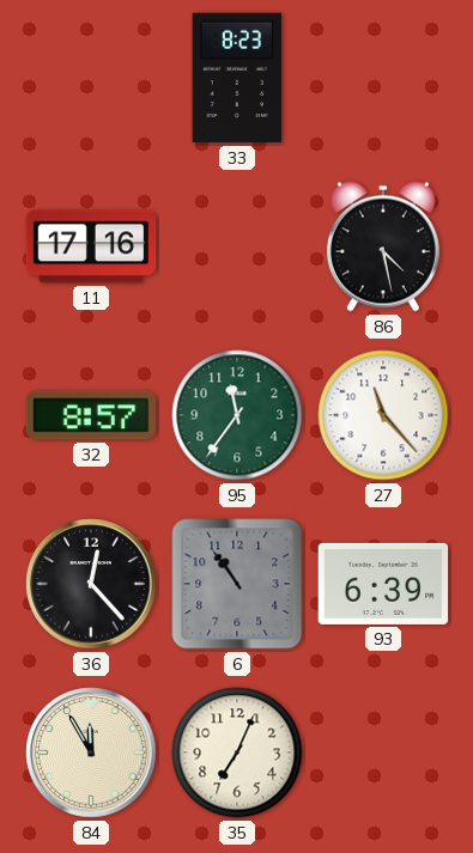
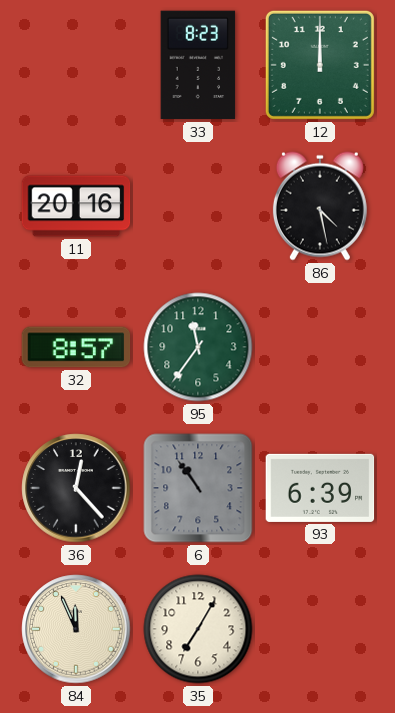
12: none -> 12:00
11: 17:16 -> 20:16
27: 11:23 -> none
84: 11:55 -> 11:56
35: 7:04 -> 7:05
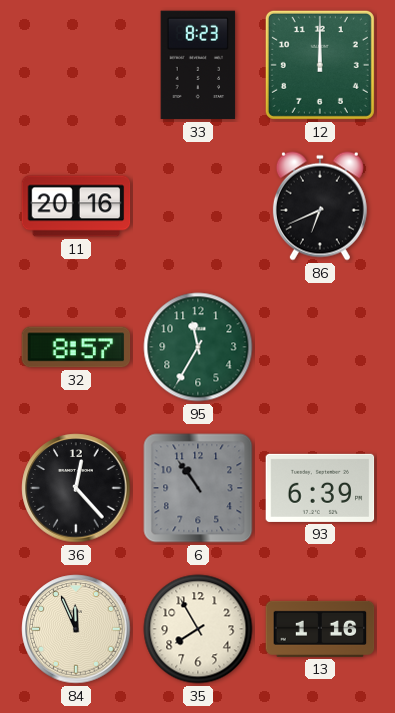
86: 4:28 -> 6:41
95: 11:36 -> 11:35
35: 7:05 -> 7:55
13: none -> 1:16
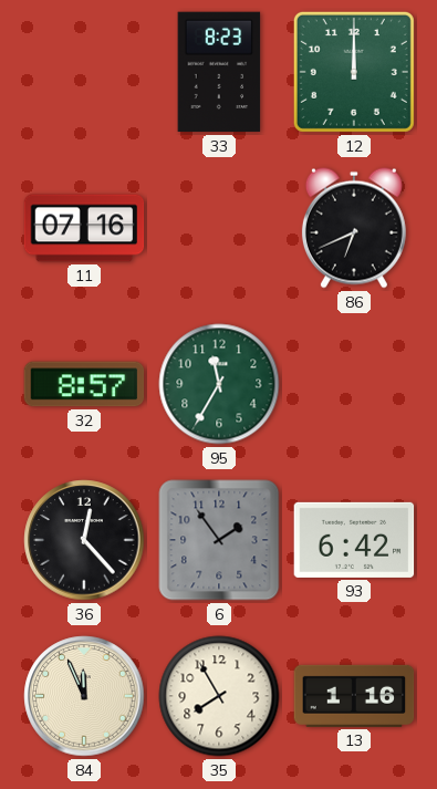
11: 20:16 -> 07:16
6: 10:54 -> 1:54
93: 6:39 -> 6:42
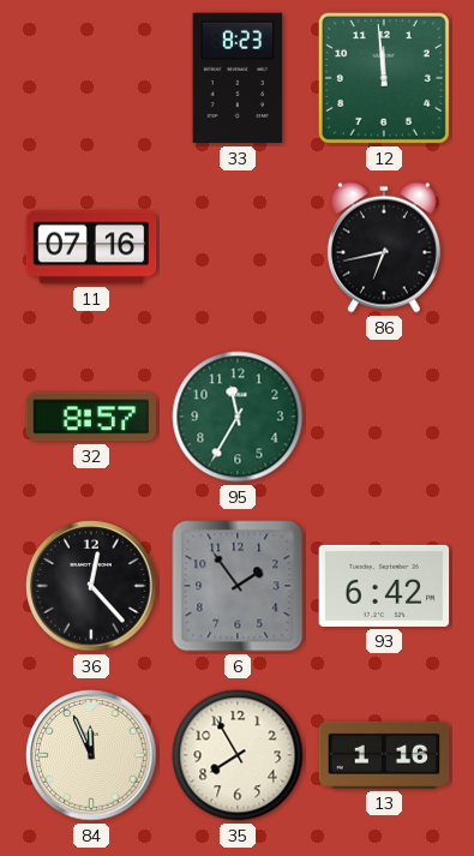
12: 12:00 -> 11:59
86: 6:41 -> 6:43
